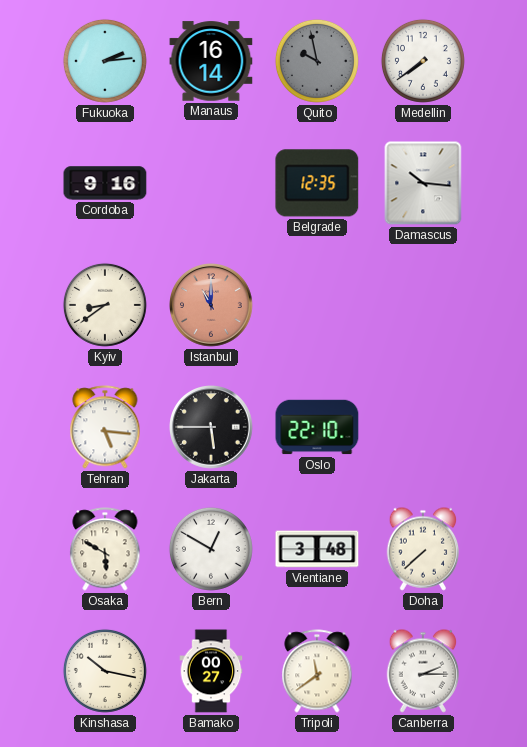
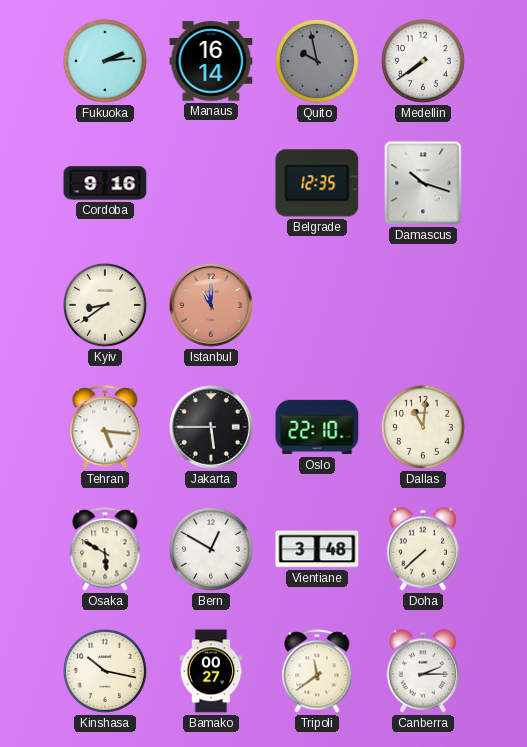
Damascus: 10:16 -> 10:18
Dallas: none -> 11:01
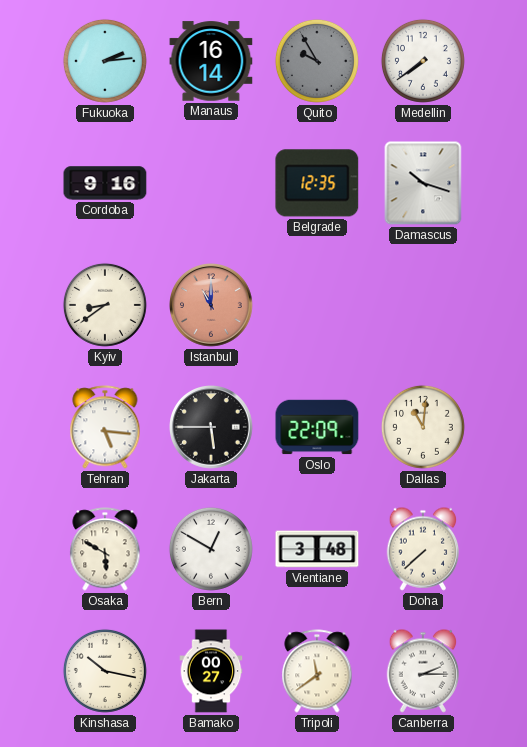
Quito: 9:58 -> 9:55
Oslo: 22:10 -> 22:09
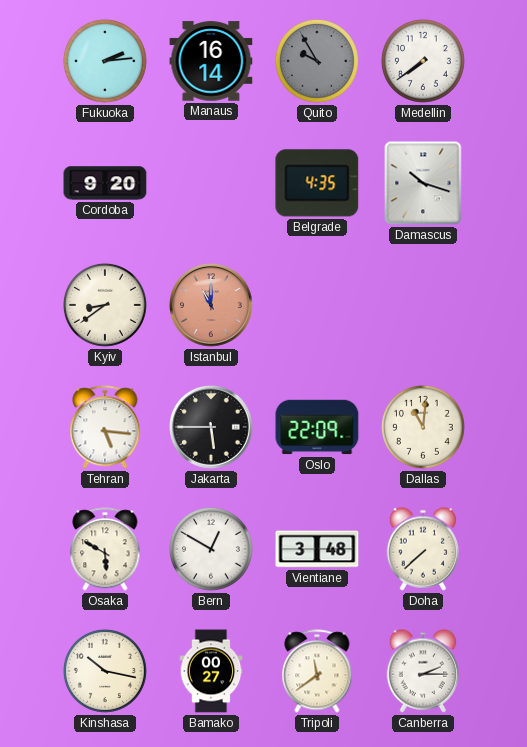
Cordoba: 9:16 -> 9:20
Belgrade: 12:35 -> 4:35
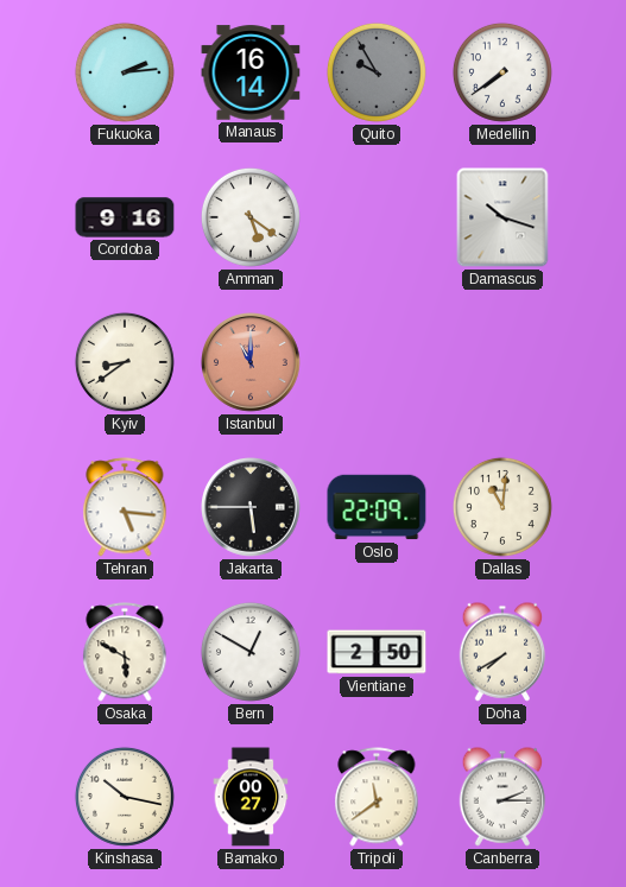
Cordoba: 9:20 -> 9:16
Amman: none -> 5:21
Belgrade: 4:35 -> none
Vientiane: 3:48 -> 2:50
Doha: 7:38 -> 7:40
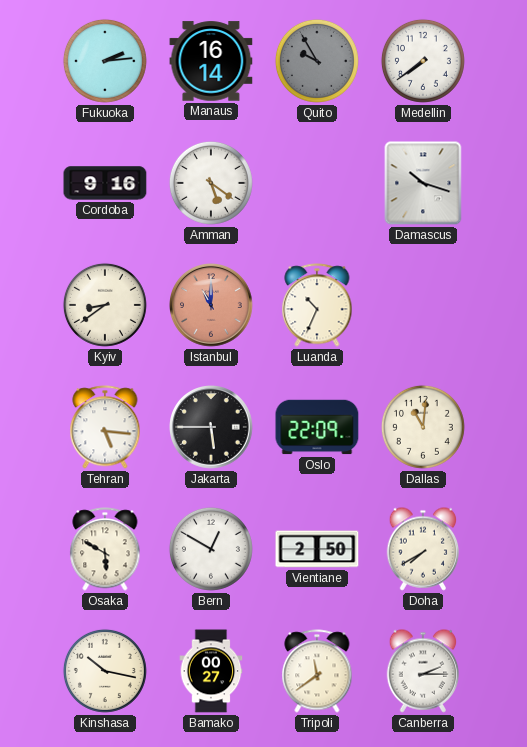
Luanda: none -> 10:34
